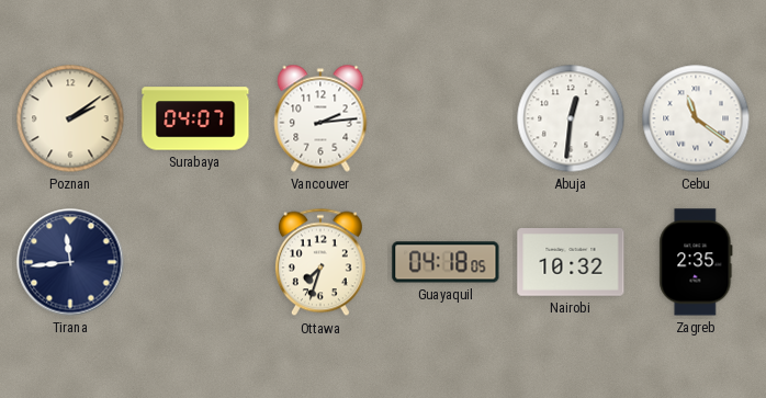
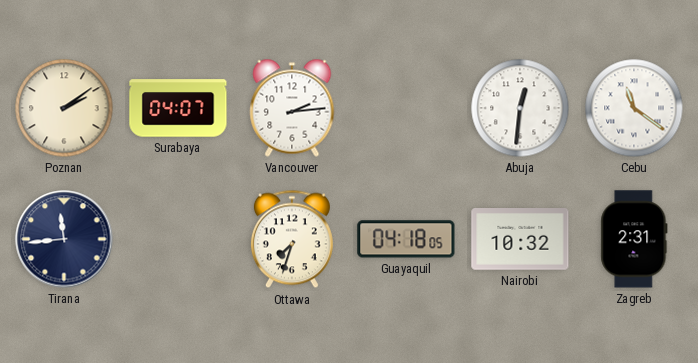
Zagreb: 2:35 -> 2:31
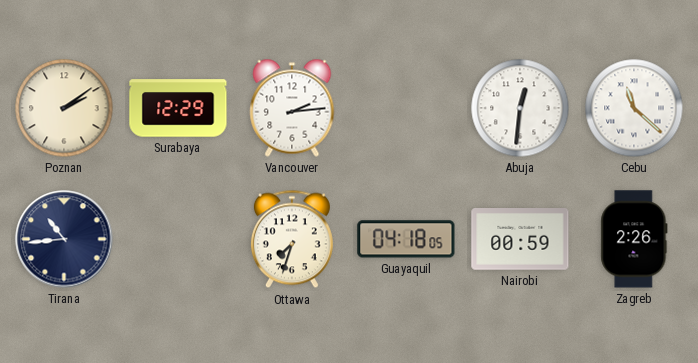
Surabaya: 04:07 -> 12:29
Cebu: 11:21 -> 11:22
Tirana: 11:44 -> 10:44
Nairobi: 10:32 -> 00:59
Zagreb: 2:31 -> 2:26
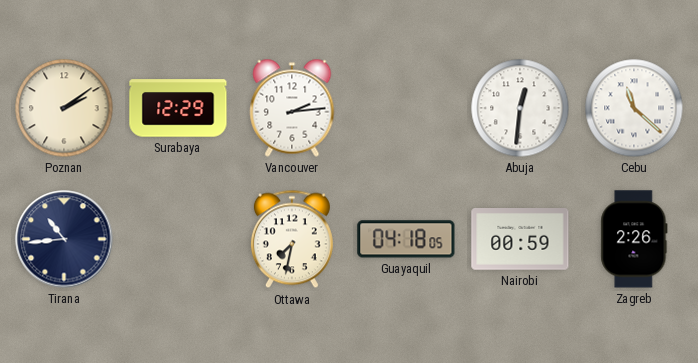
Ottawa: 7:33 -> 7:32
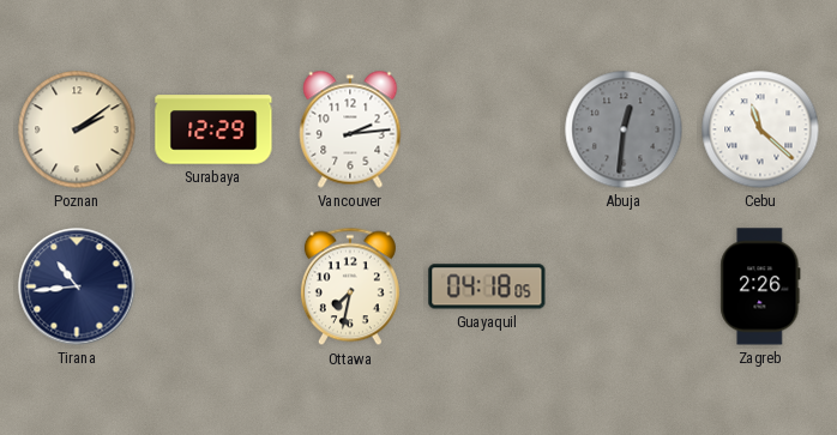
Abuja dial: white -> grey
Nairobi: 00:59 -> none
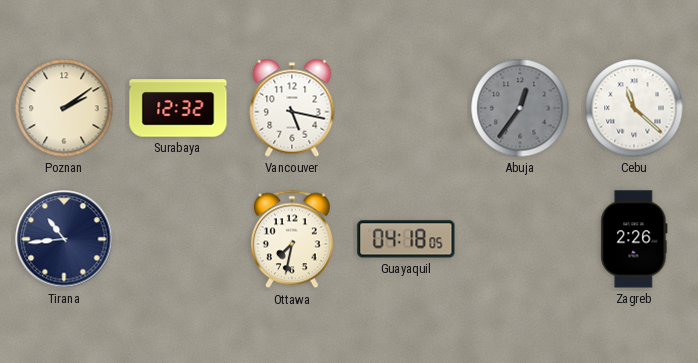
Surabaya: 12:29 -> 12:32
Vancouver: 2:14 -> 5:17
Abuja: 12:31 -> 12:36
